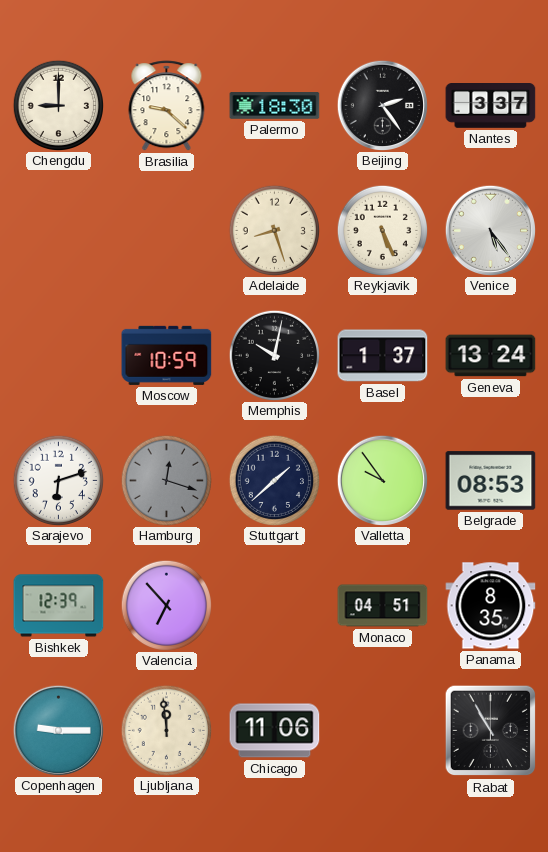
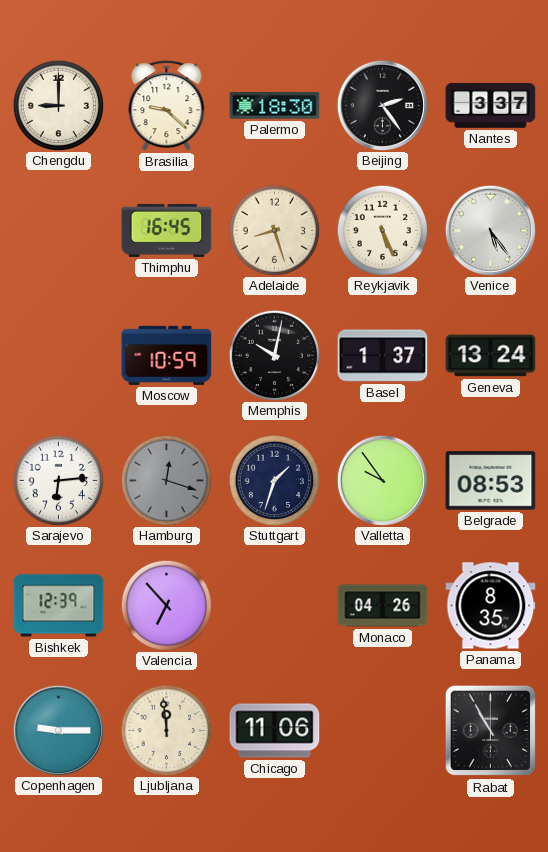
Thimphu: none -> 16:45
Sarajevo: 6:12 -> 6:14
Stuttgart: 1:38 -> 1:33
Monaco: 04:51 -> 04:26
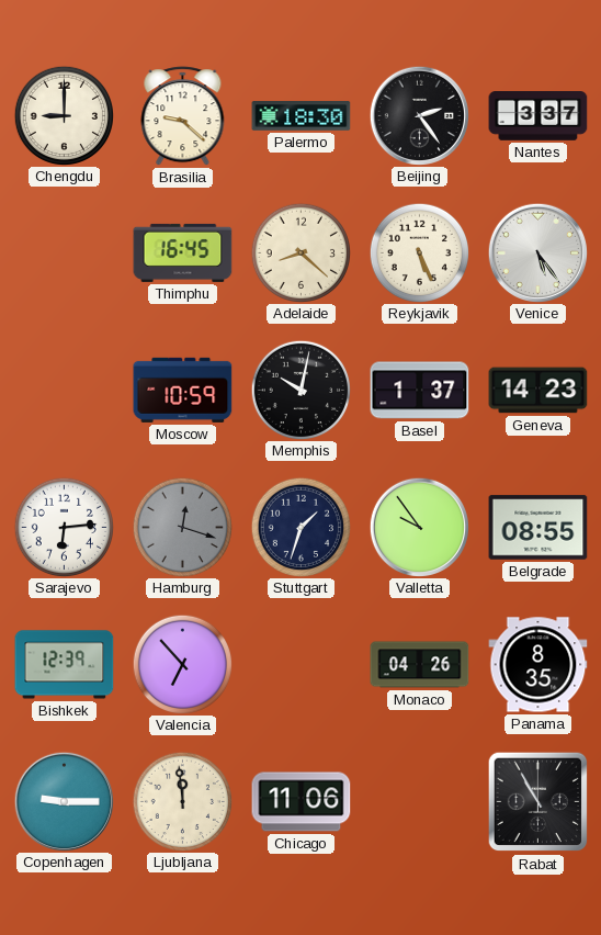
Adelaide: 8:27 -> 8:22
Geneva: 13:24 -> 14:23
Belgrade: 08:53 -> 08:55
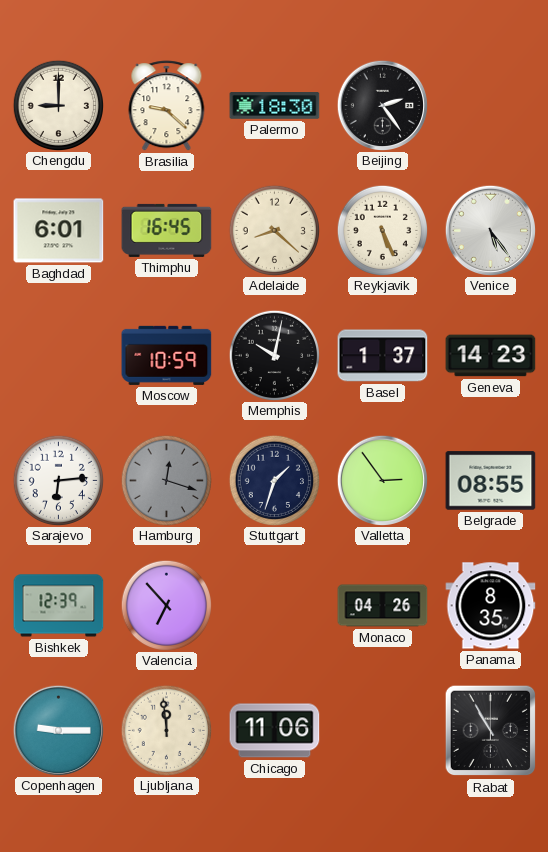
Nantes: 3:37 -> none
Baghdad: none -> 6:01
Valletta: 9:54 -> 2:54
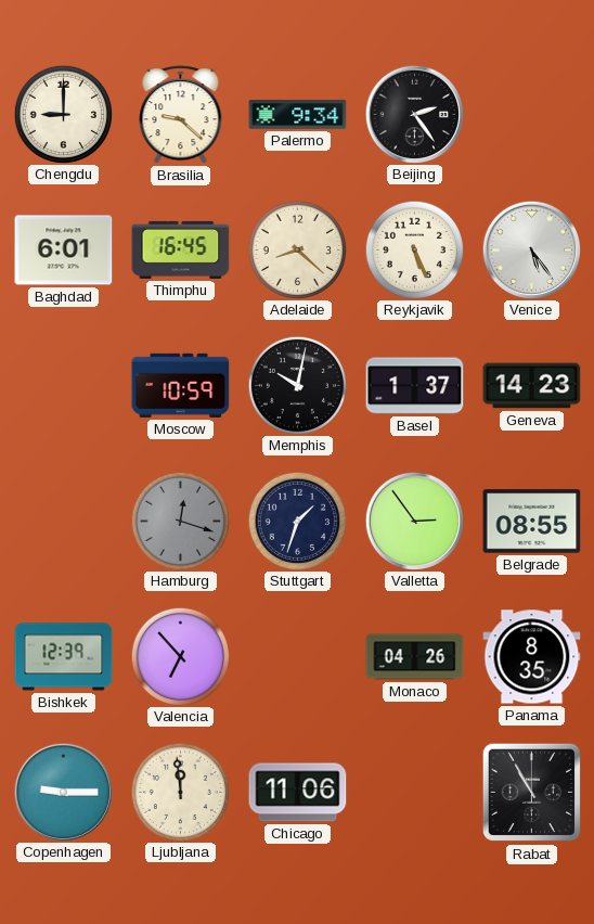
Palermo: 18:30 -> 9:34
Sarajevo: 6:14 -> none
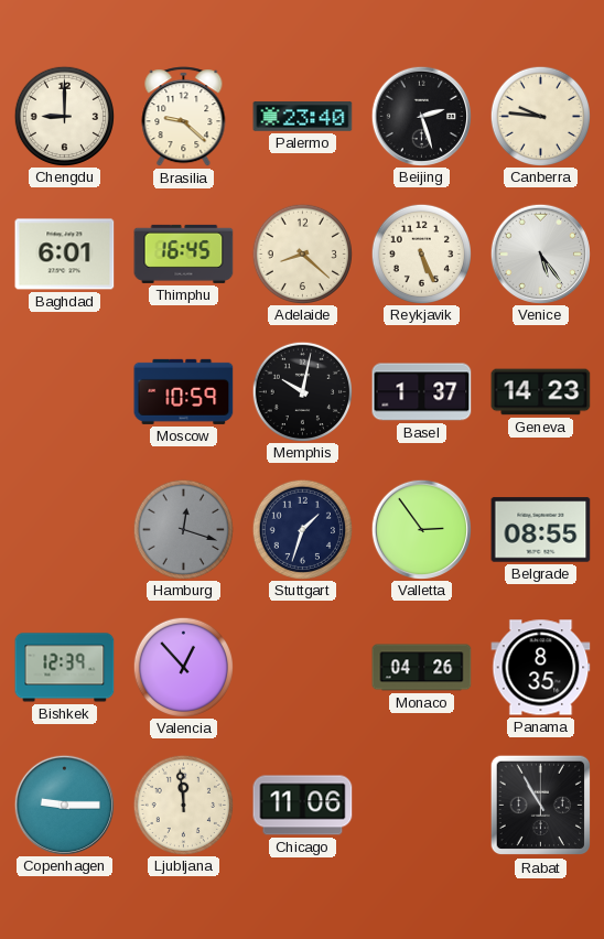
Palermo: 9:34 -> 23:40
Beijing: 2:24 -> 2:27
Canberra: none -> 9:46
Valencia: 6:53 -> 12:53
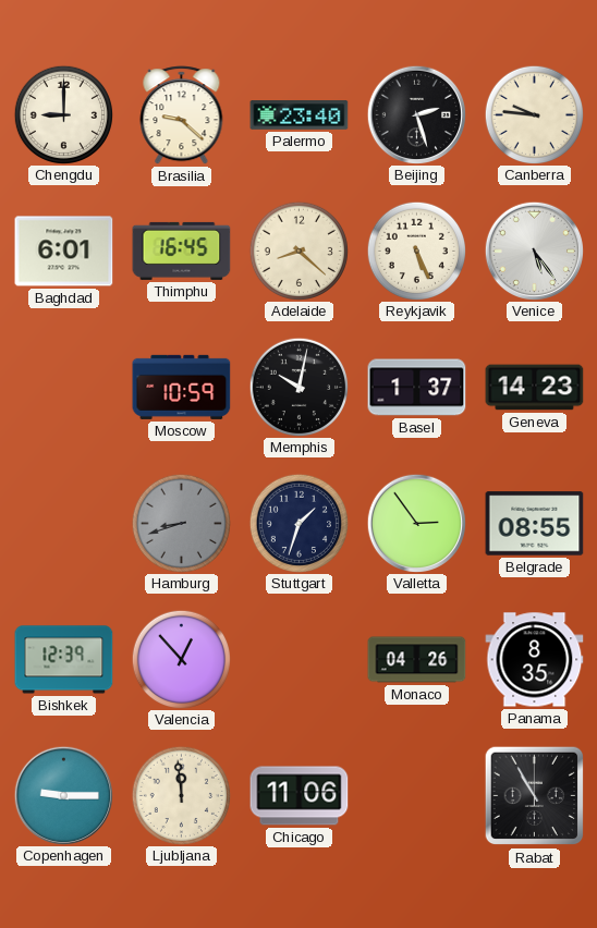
Hamburg: 12:18 -> 8:42
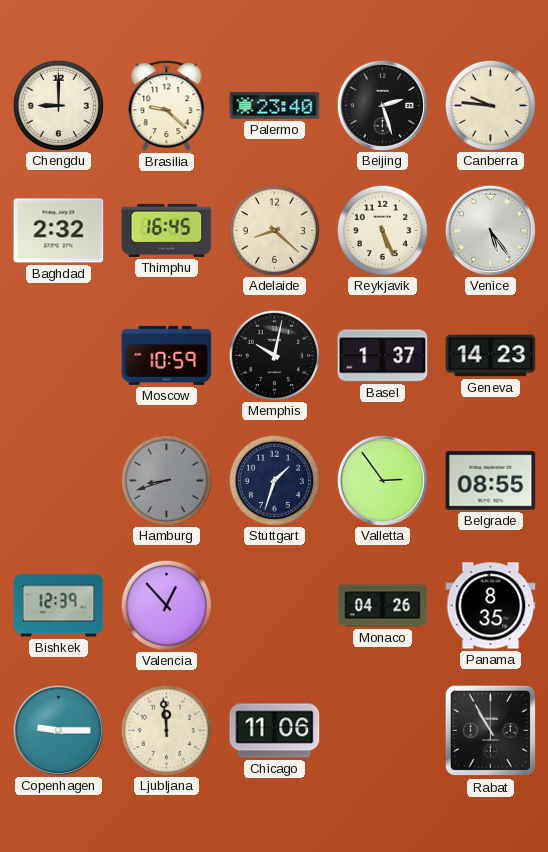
Baghdad: 6:01 -> 2:32
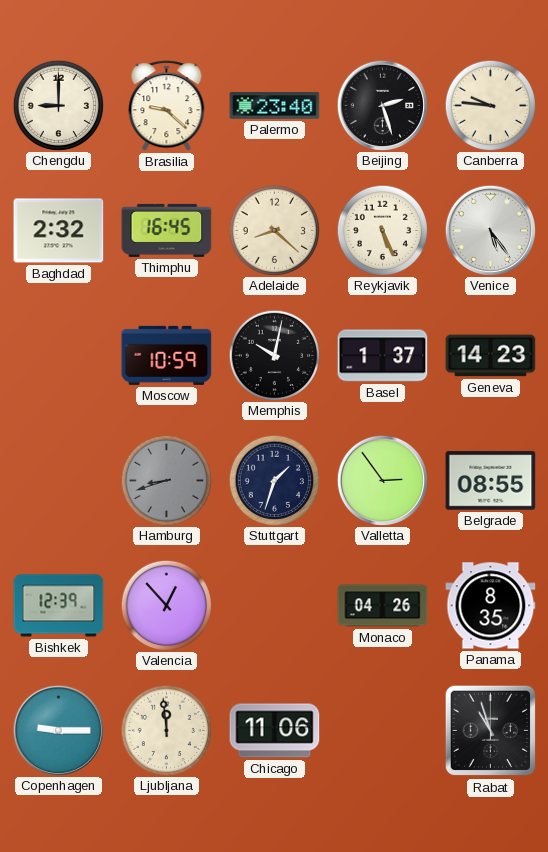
Rabat: 10:55 -> 10:57
